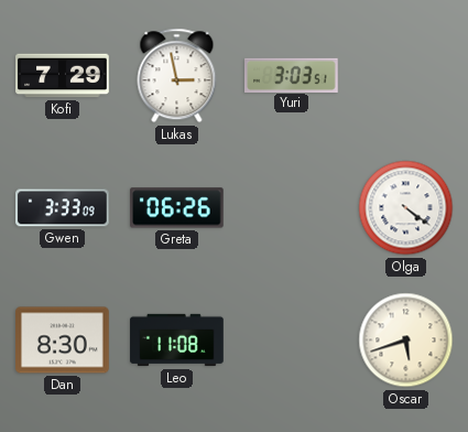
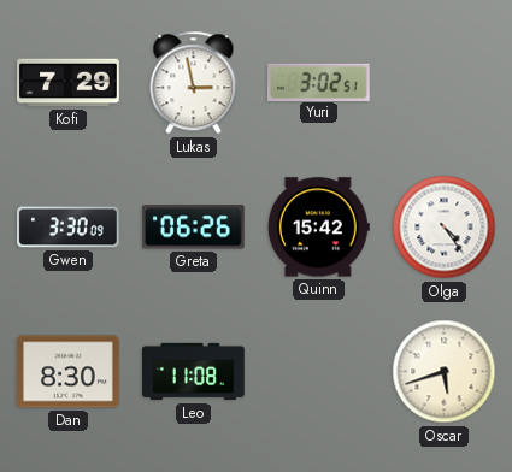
Yuri: 3:03 -> 3:02
Gwen: 3:33 -> 3:30
Quinn: none -> 15:42
Olga: 4:21 -> 4:24
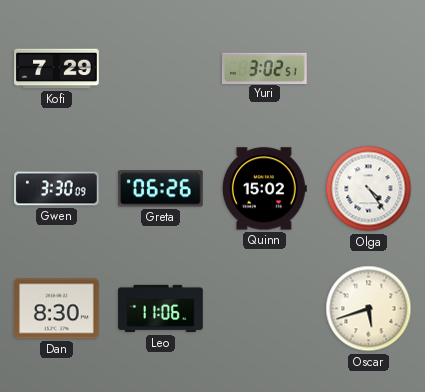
Lukas: 2:58 -> none
Quinn: 15:42 -> 15:02
Leo: 11:08 -> 11:06
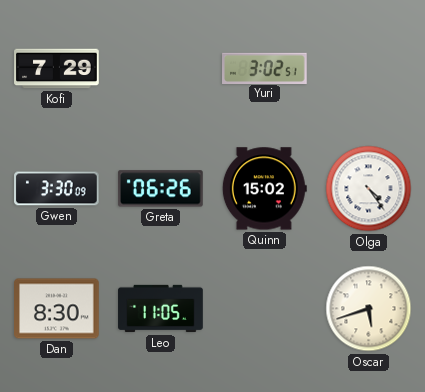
Leo: 11:06 -> 11:05
